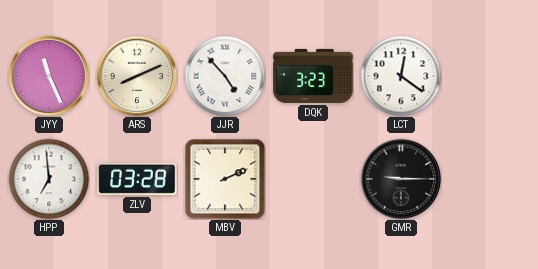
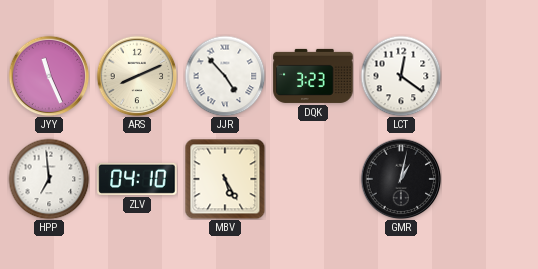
ZLV: 03:28 -> 04:10
MBV: 2:11 -> 5:25
GMR: 9:15 -> 1:02
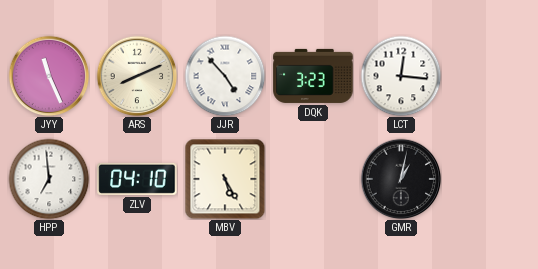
LCT: 12:21 -> 12:16
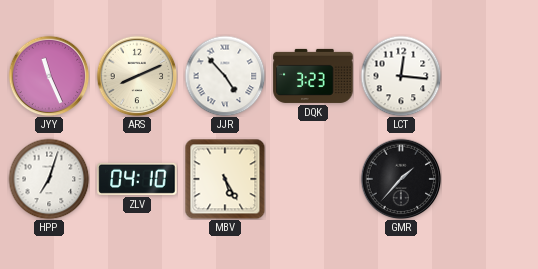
HPP: 6:59 -> 7:03
GMR: 1:02 -> 1:37
